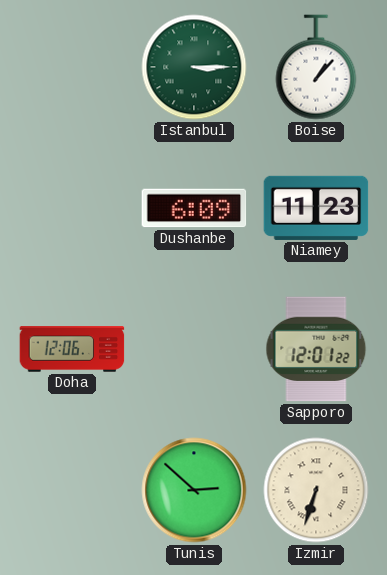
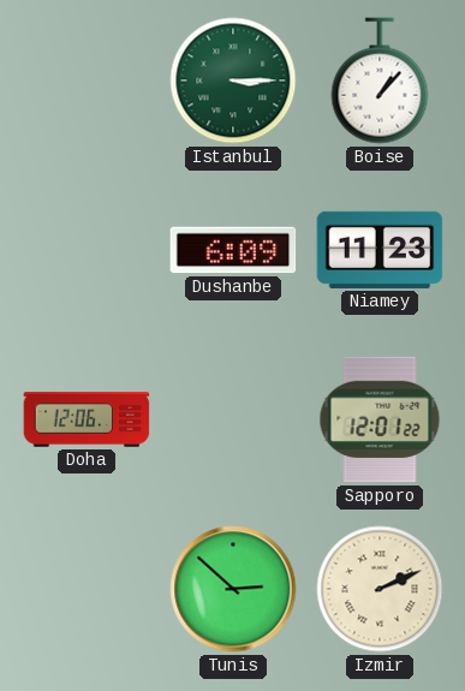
Izmir: 6:33 -> 2:11
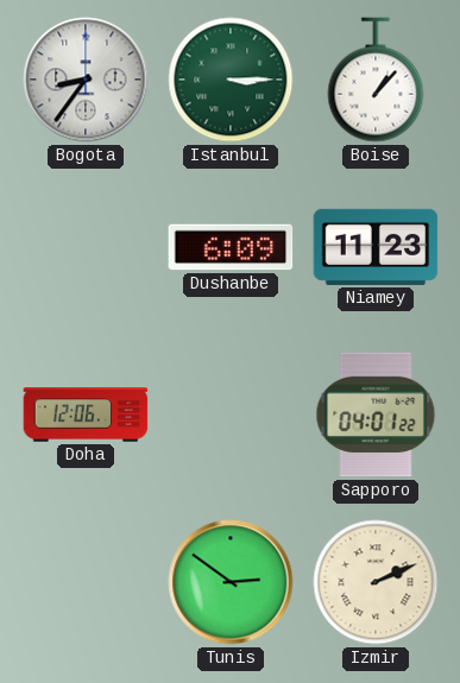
Bogota: none -> 8:36
Sapporo: 12:01 -> 04:01
Tunis: 2:52 -> 2:51
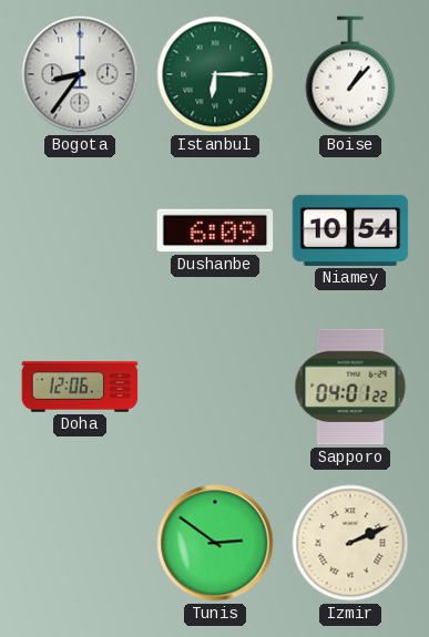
Istanbul: 3:15 -> 6:15
Niamey: 11:23 -> 10:54
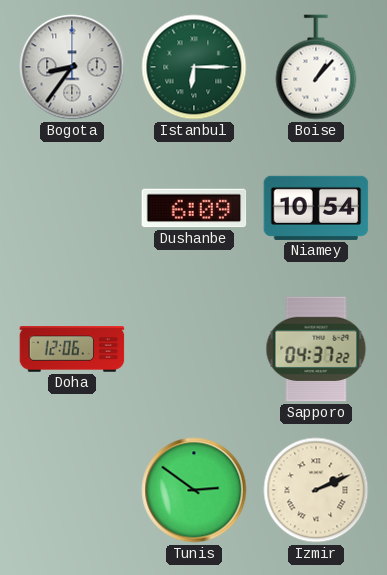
Sapporo: 04:01 -> 04:37
